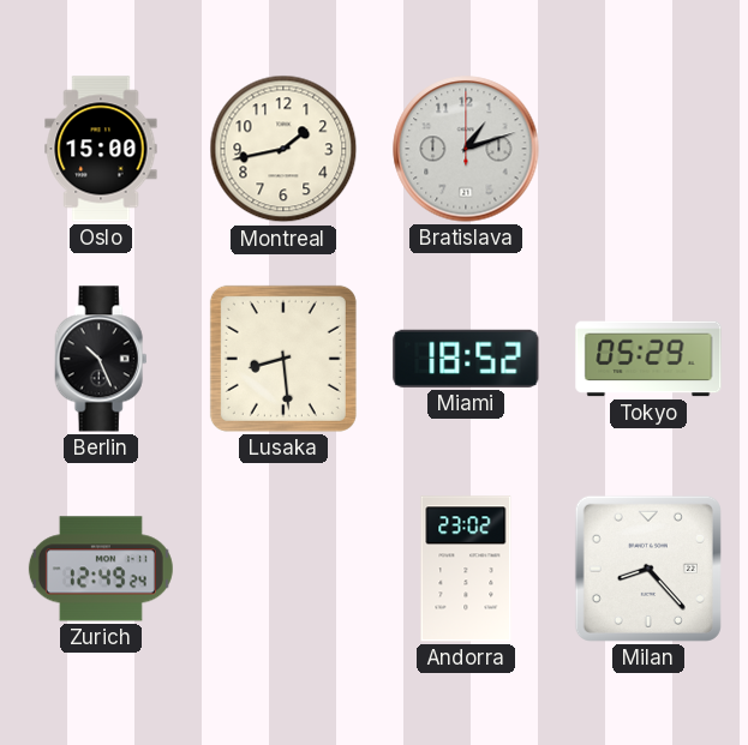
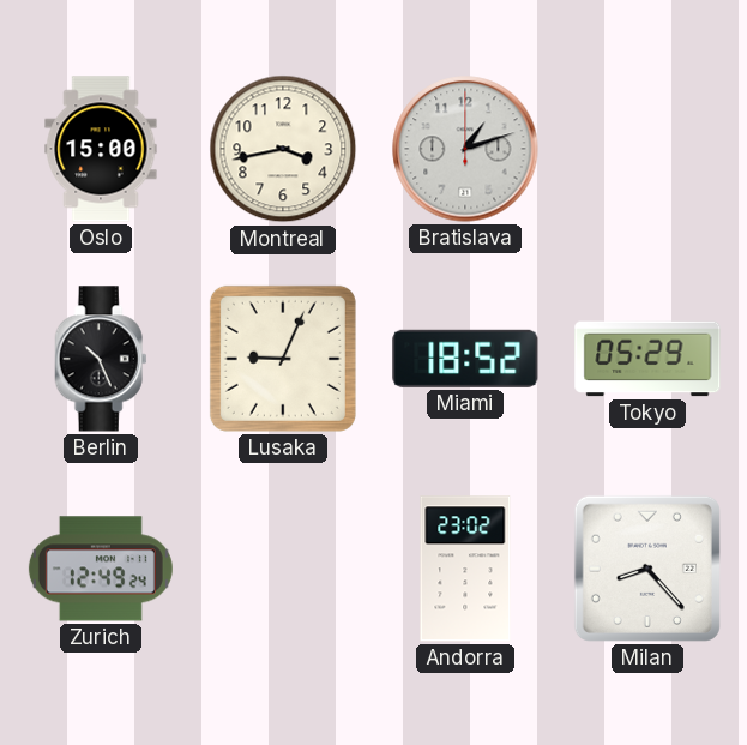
Montreal: 1:43 -> 3:43
Lusaka: 8:29 -> 9:04
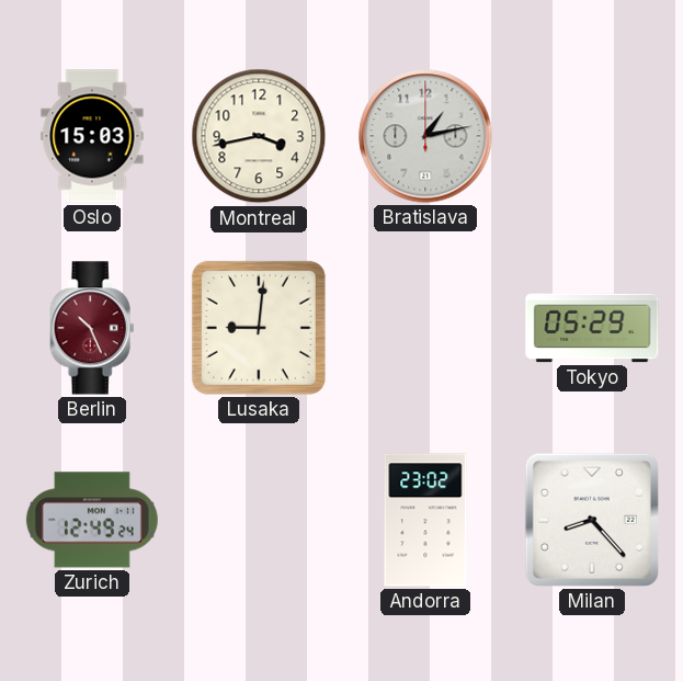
Oslo: 15:00 -> 15:03
Bratislava: 1:12 -> 1:13
Berlin dial: black -> burgundy
Lusaka: 9:04 -> 9:01
Miami: 18:52 -> none
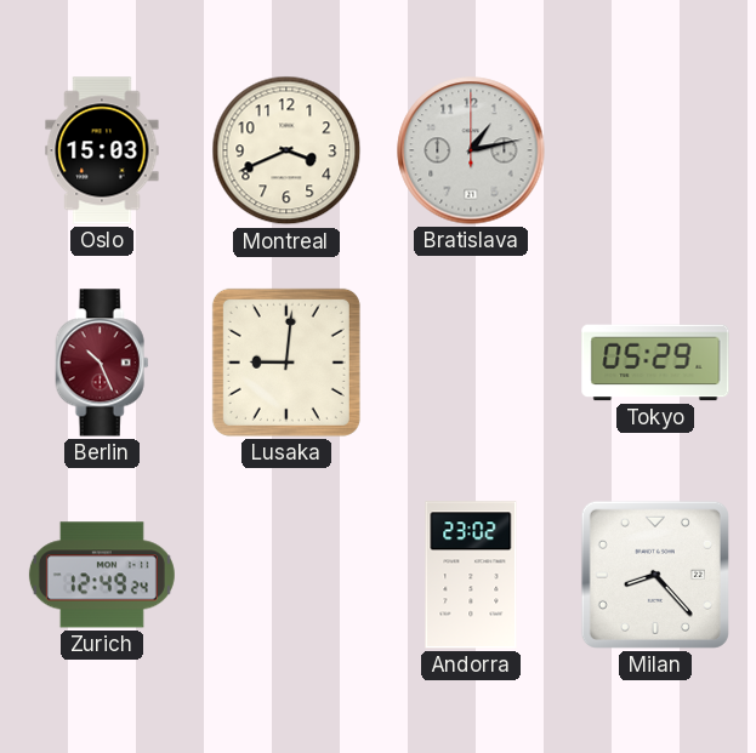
Montreal: 3:43 -> 3:41
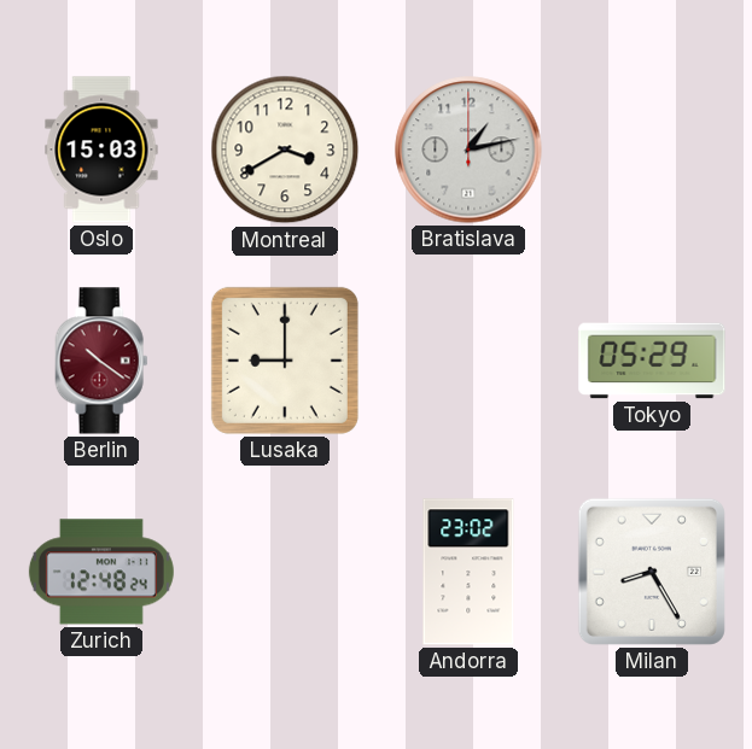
Montreal: 3:41 -> 3:40
Berlin: 10:26 -> 10:21
Lusaka: 9:01 -> 9:00
Zurich: 12:49 -> 12:48
Milan: 8:23 -> 8:25
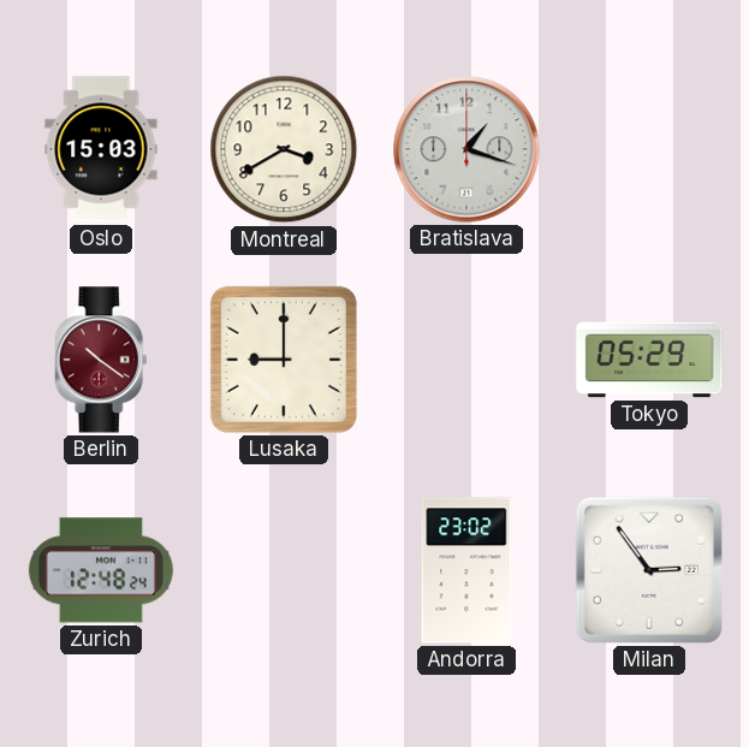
Bratislava: 1:13 -> 1:18
Milan: 8:25 -> 2:54
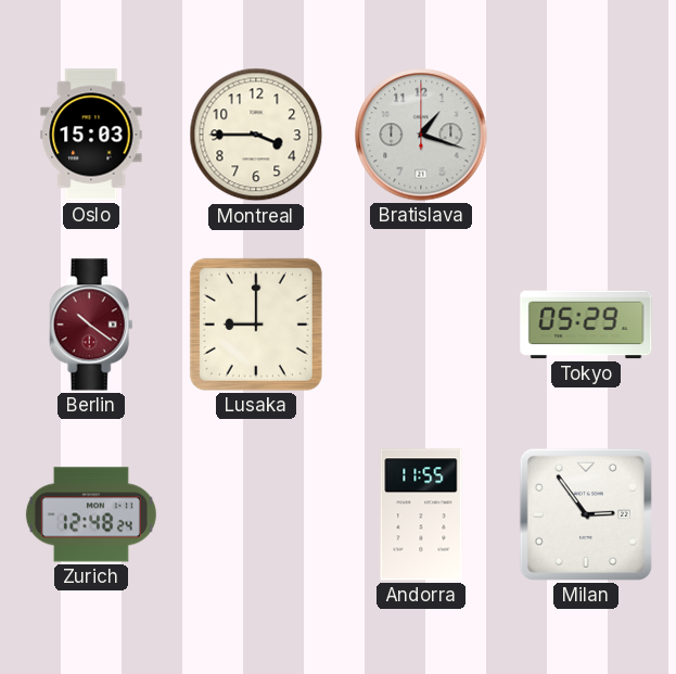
Montreal: 3:40 -> 3:45
Andorra: 23:02 -> 11:55
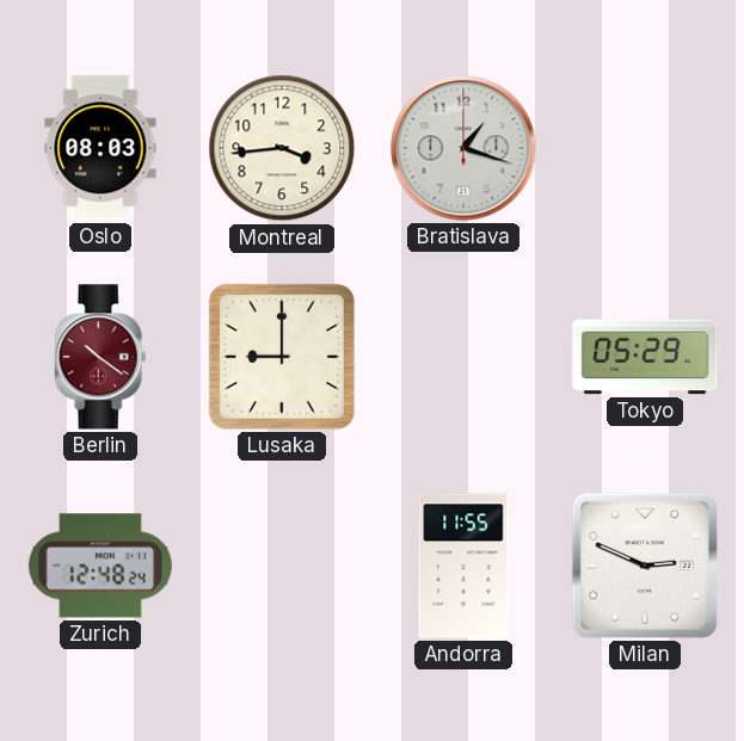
Oslo: 15:03 -> 08:03
Montreal: 3:45 -> 3:44
Milan: 2:54 -> 2:49
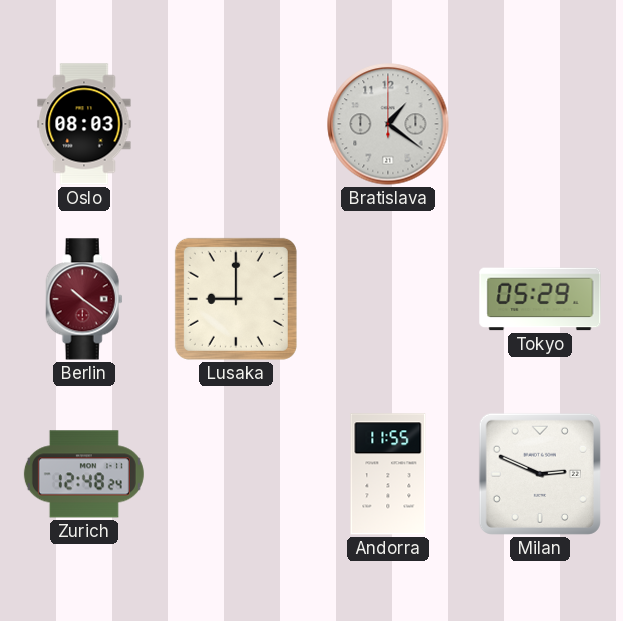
Montreal: 3:44 -> none
Bratislava: 1:18 -> 1:21
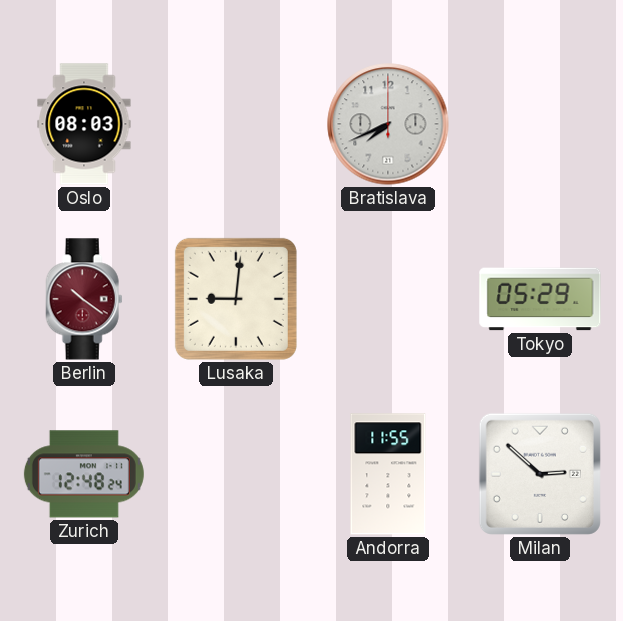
Bratislava: 1:21 -> 7:41
Lusaka: 9:00 -> 9:01
Milan: 2:49 -> 2:52
